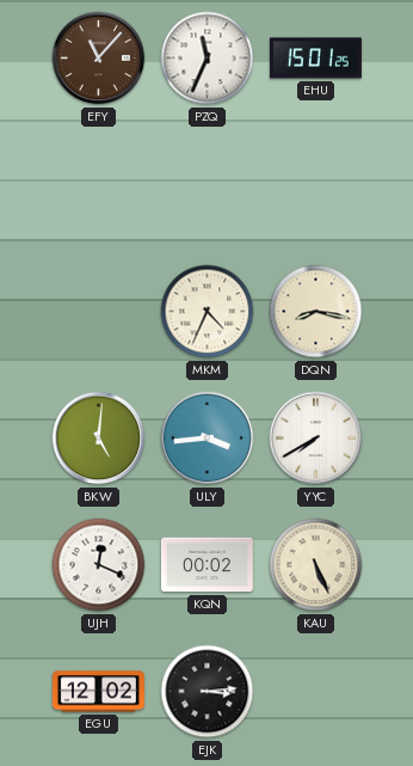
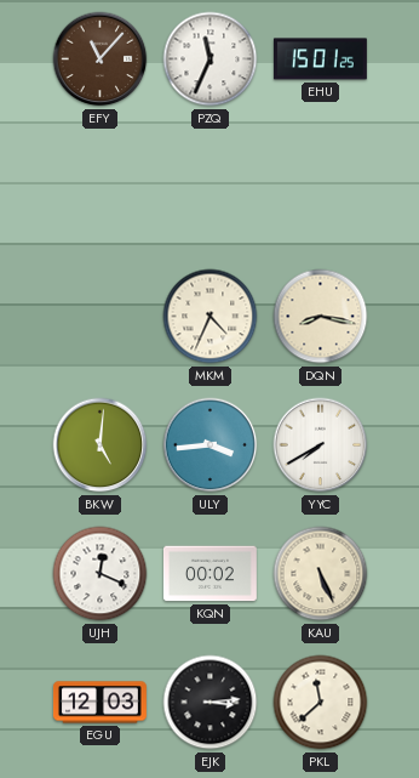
EGU: 12:02 -> 12:03
PKL: none -> 11:38
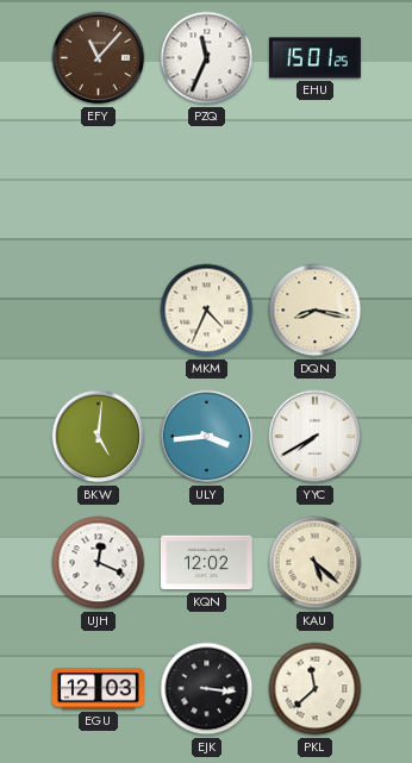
KQN: 00:02 -> 12:02
KAU: 5:26 -> 5:22
EJK: 3:14 -> 3:16
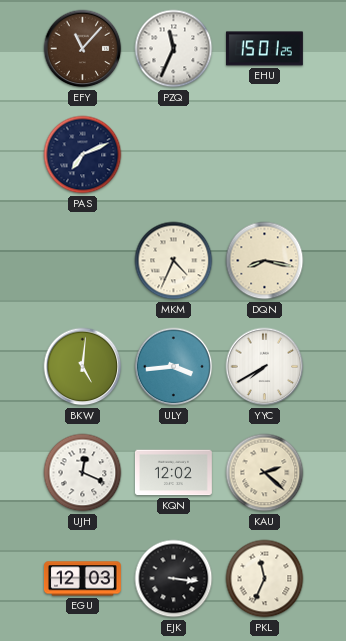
PAS: none -> 7:11
KAU: 5:22 -> 2:22
PKL: 11:38 -> 11:34
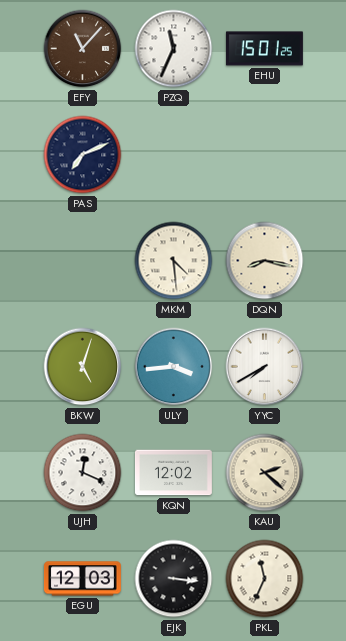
MKM: 4:34 -> 4:29
BKW: 5:01 -> 5:03
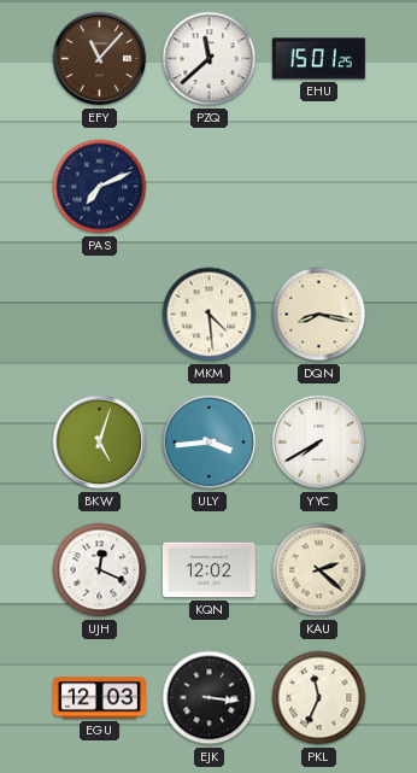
PZQ: 11:34 -> 11:38
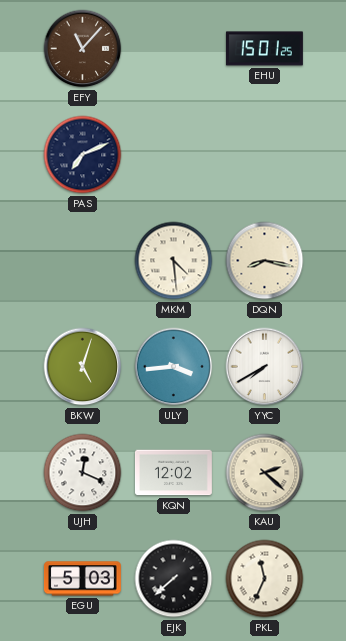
PZQ: 11:38 -> none
EGU: 12:03 -> 5:03
EJK: 3:16 -> 7:38
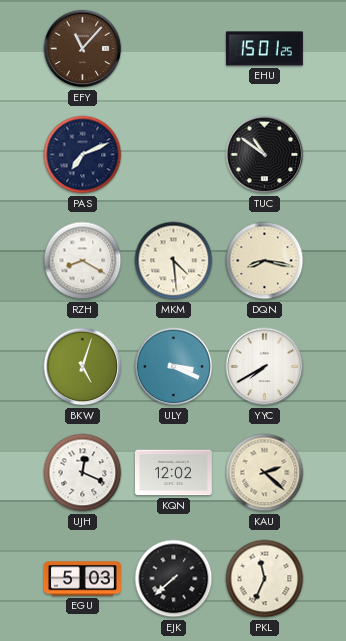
TUC: none -> 10:51
RZH: none -> 8:20
ULY: 3:44 -> 3:19
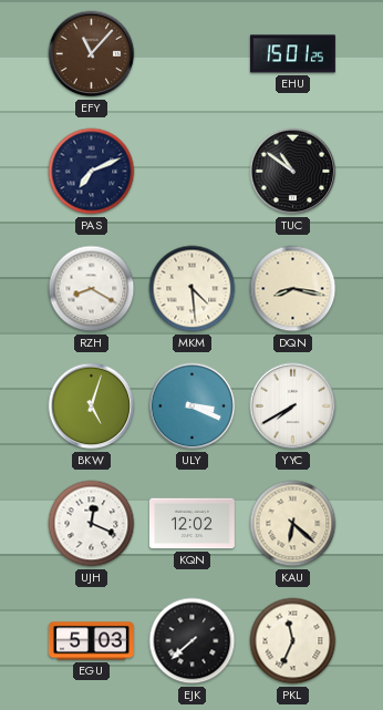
KAU: 2:22 -> 6:22
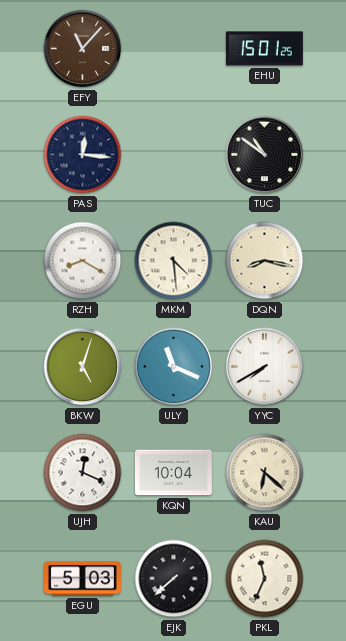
PAS: 7:11 -> 12:16
ULY: 3:19 -> 11:19
KQN: 12:02 -> 10:04
